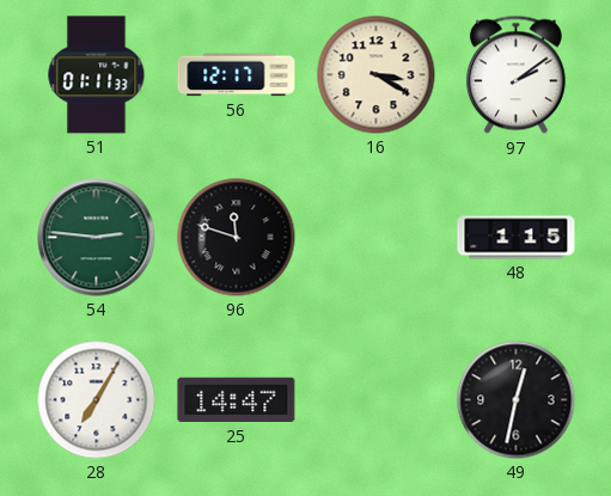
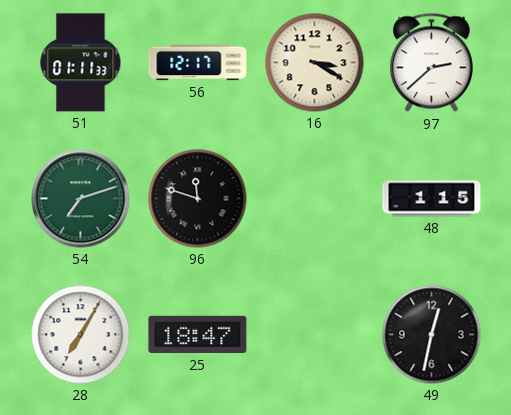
97: 2:09 -> 2:38
54: 2:46 -> 7:12
25: 14:47 -> 18:47
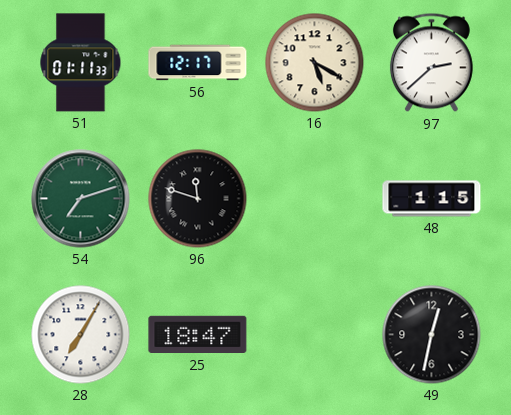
16: 3:20 -> 5:20
